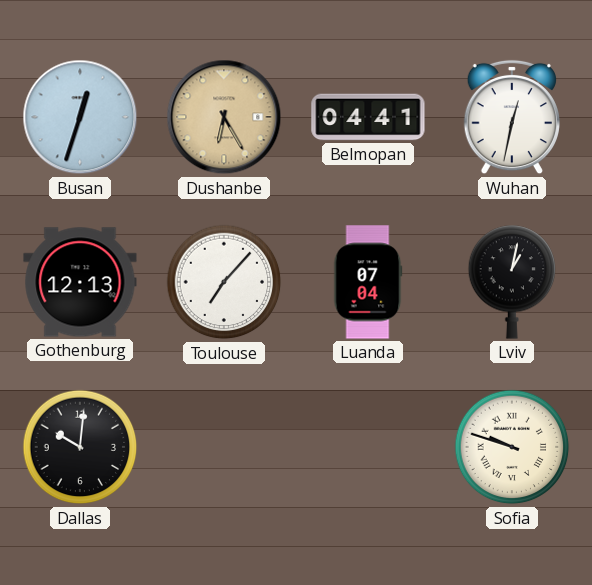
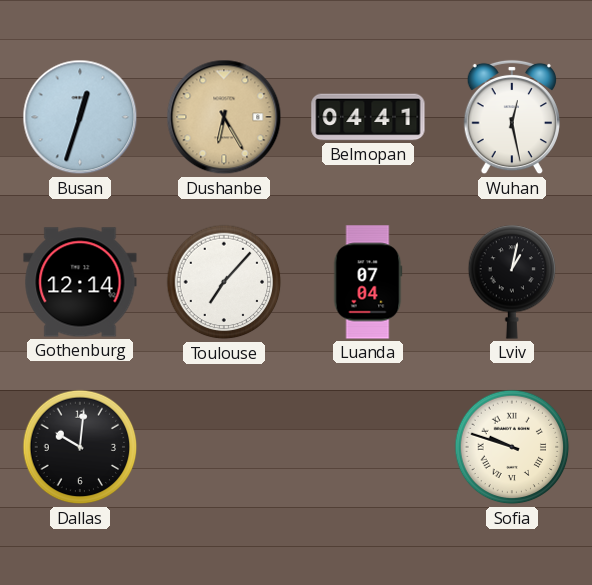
Wuhan: 12:32 -> 12:28
Gothenburg: 12:13 -> 12:14
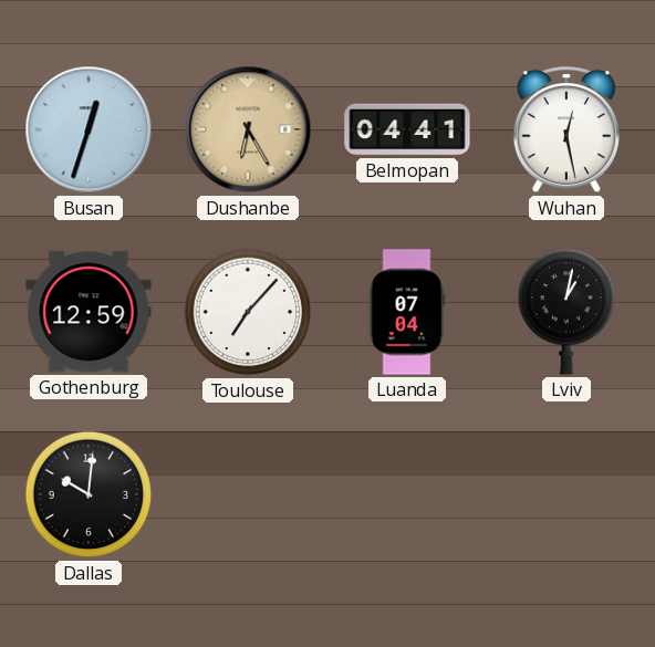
Gothenburg: 12:14 -> 12:59
Sofia: 9:48 -> none
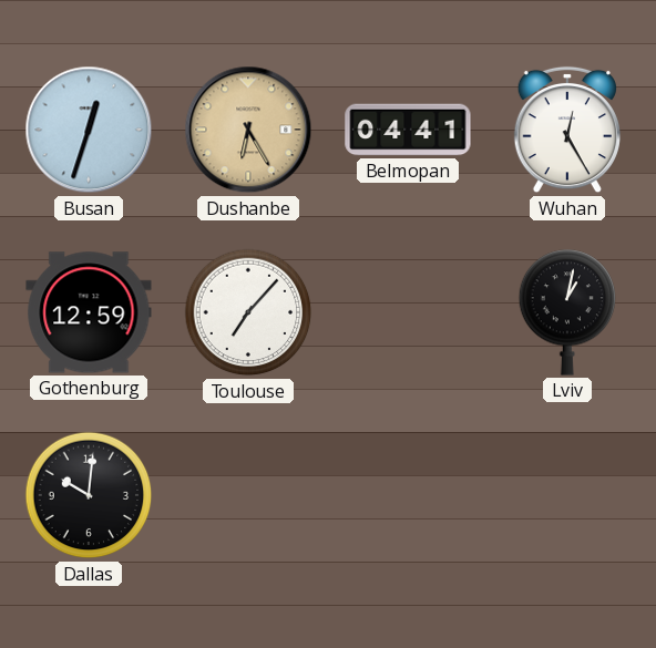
Wuhan: 12:28 -> 12:25
Luanda: 07:04 -> none
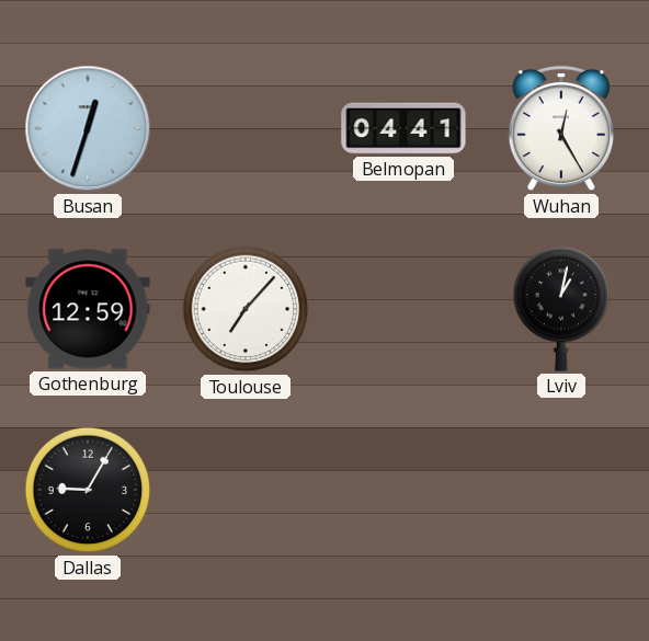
Dushanbe: 6:25 -> none
Dallas: 10:01 -> 9:05
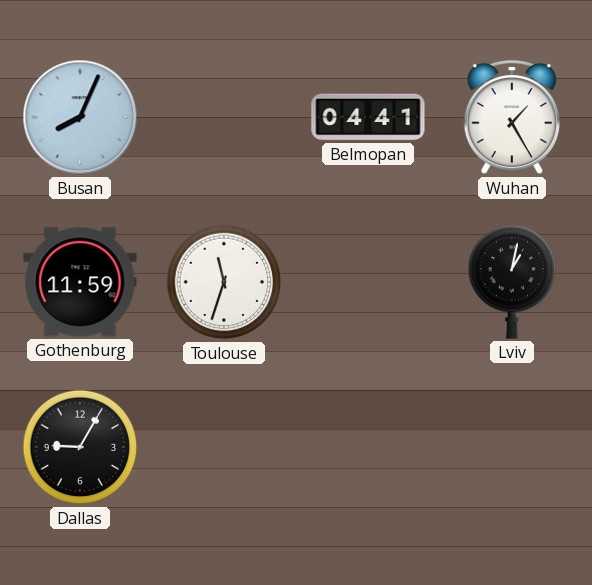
Busan: 12:33 -> 8:04
Wuhan: 12:25 -> 1:25
Gothenburg: 12:59 -> 11:59
Toulouse: 7:07 -> 11:33
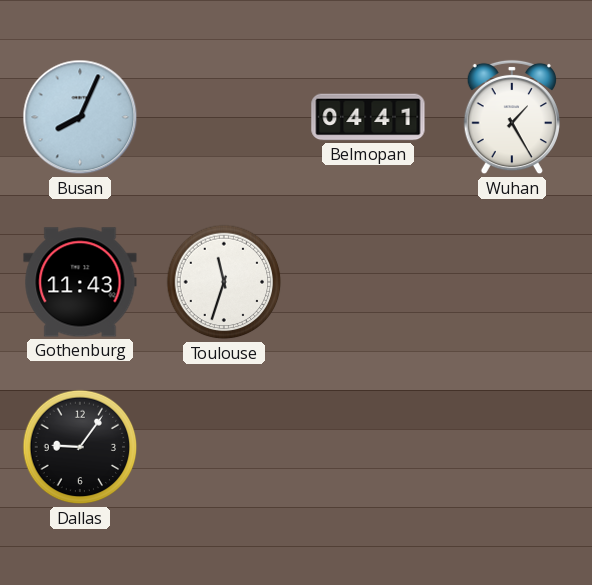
Gothenburg: 11:59 -> 11:43
Lviv: 1:02 -> none
Dallas: 9:05 -> 9:06
